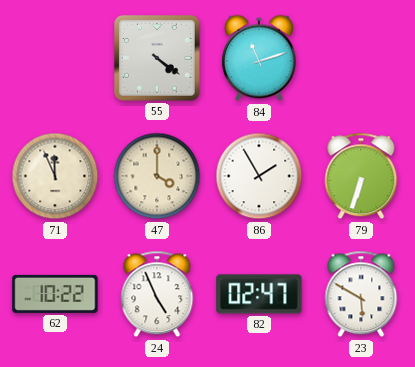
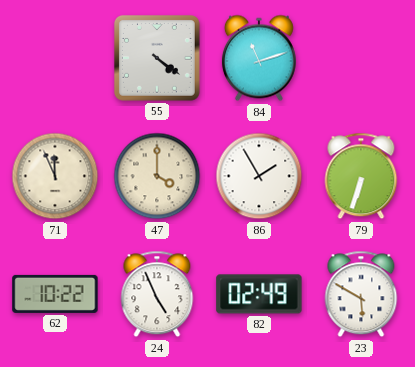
82: 02:47 -> 02:49
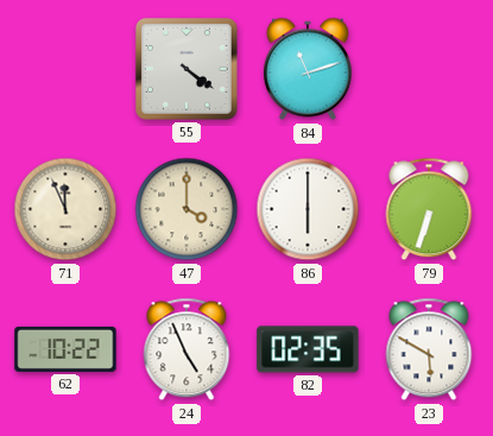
86: 1:55 -> 6:00
82: 02:49 -> 02:35
